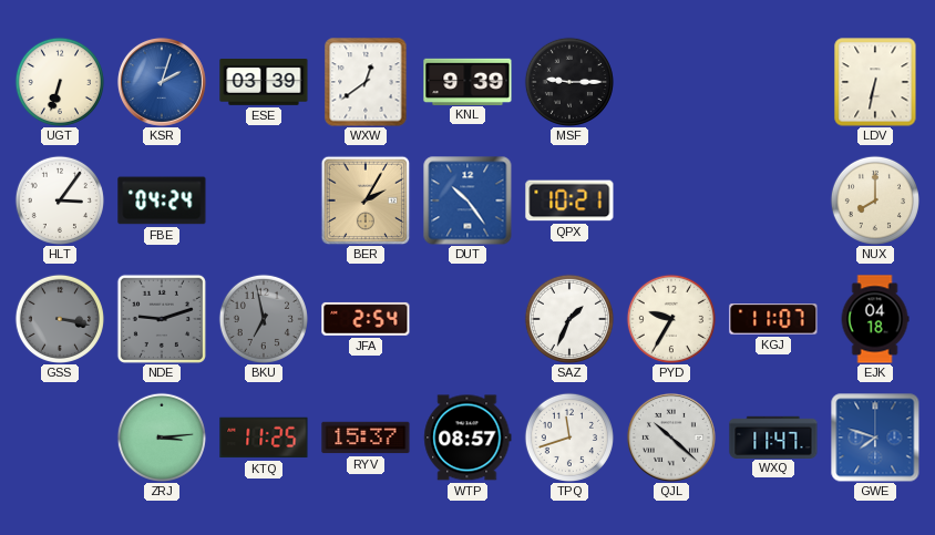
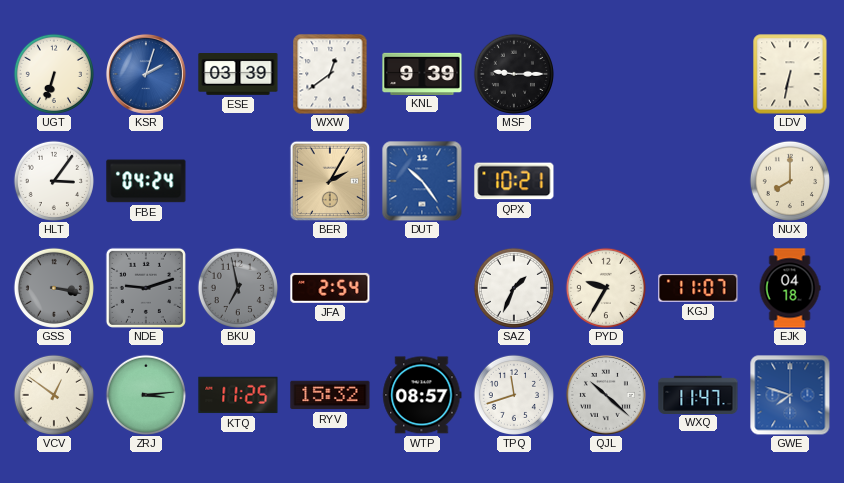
VCV: none -> 12:51
RYV: 15:37 -> 15:32
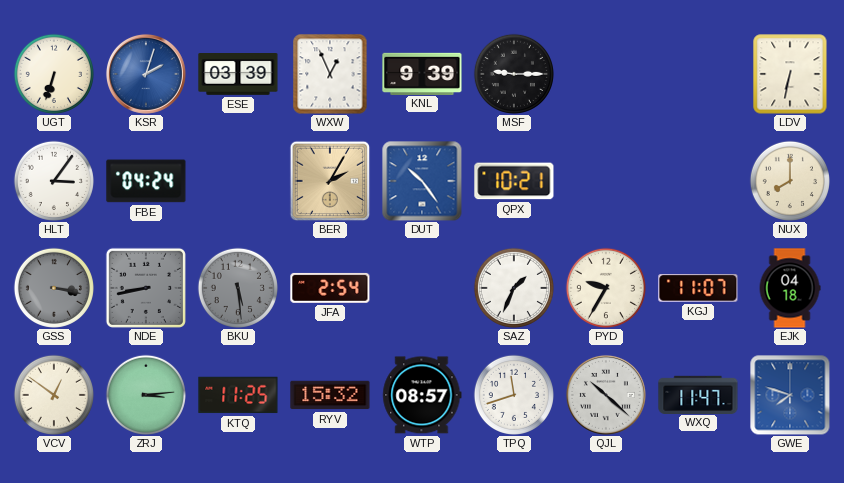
WXW: 12:39 -> 12:56
NDE: 9:12 -> 8:43
BKU: 6:58 -> 5:29
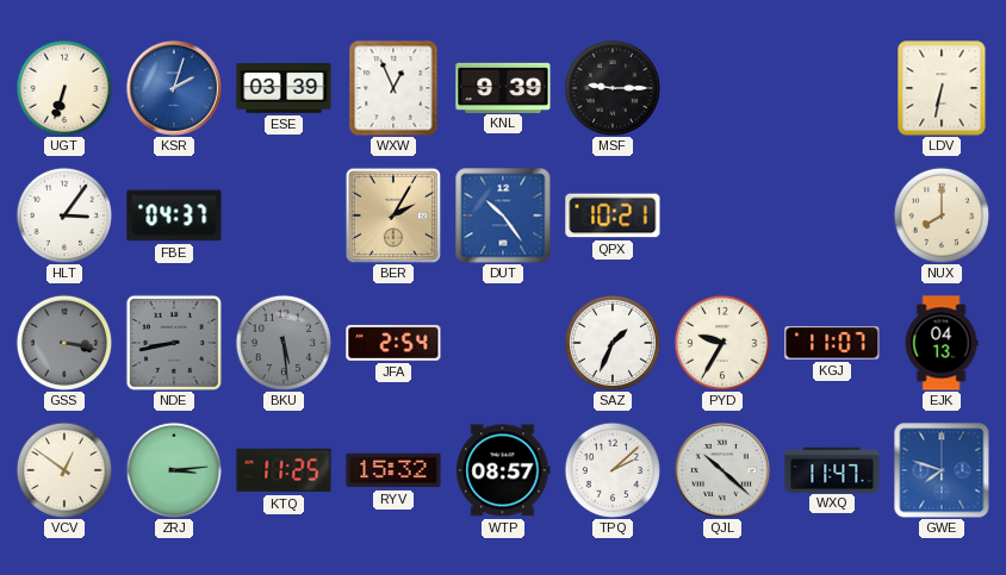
FBE: 04:24 -> 04:37
EJK: 04:18 -> 04:13
TPQ: 11:42 -> 2:08
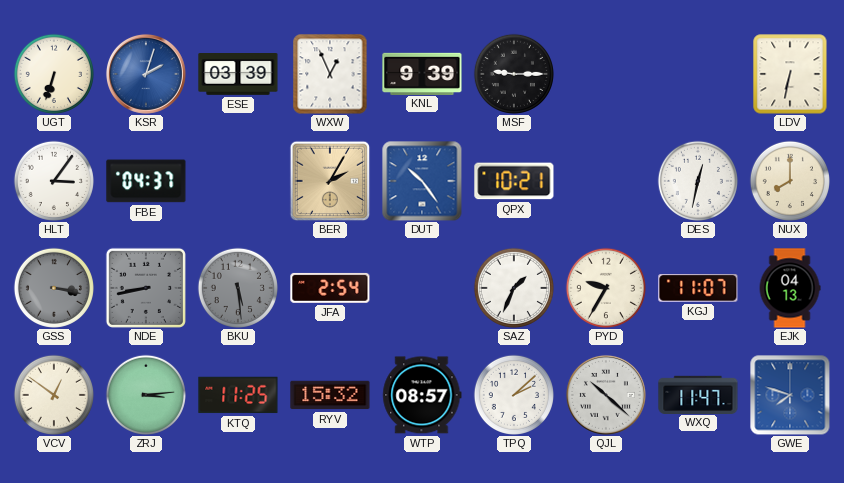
DES: none -> 12:32
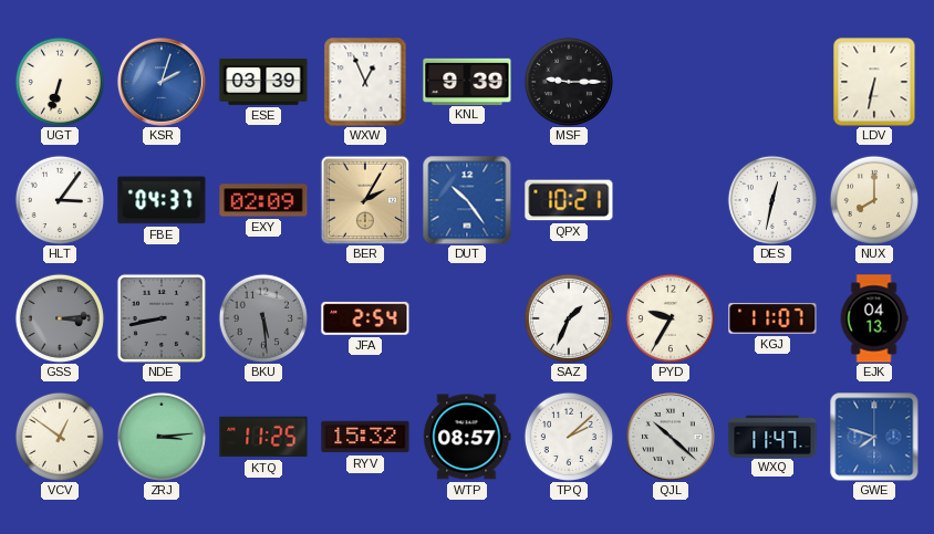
EXY: none -> 02:09
GSS: 3:17 -> 3:14
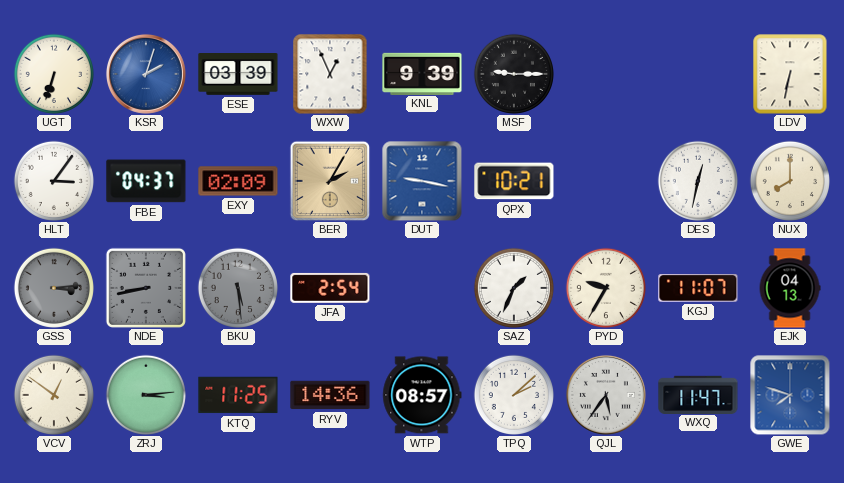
DUT: 10:24 -> 9:17
RYV: 15:32 -> 14:36
QJL: 10:22 -> 5:36
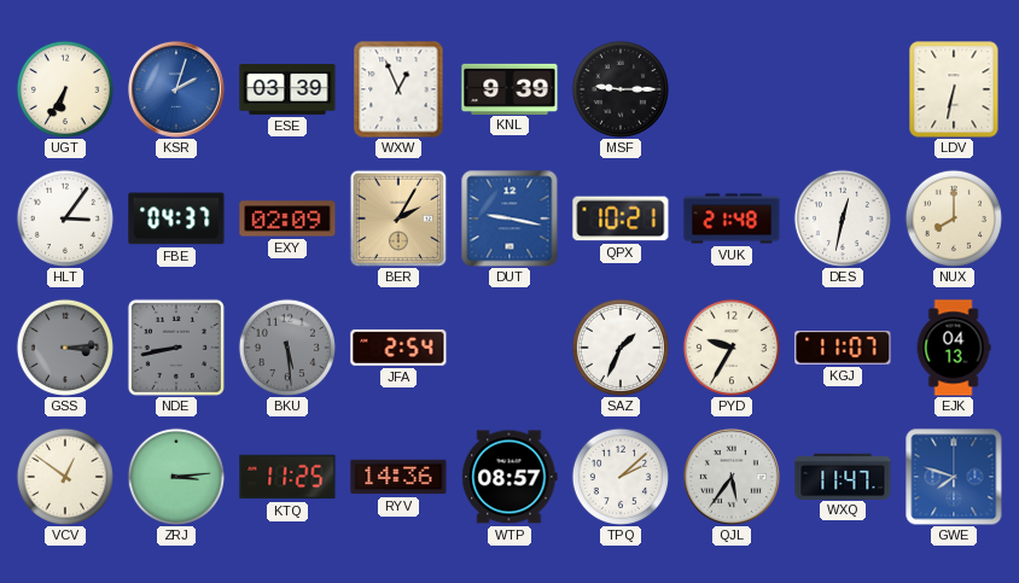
UGT: 6:33 -> 6:35
VUK: none -> 21:48
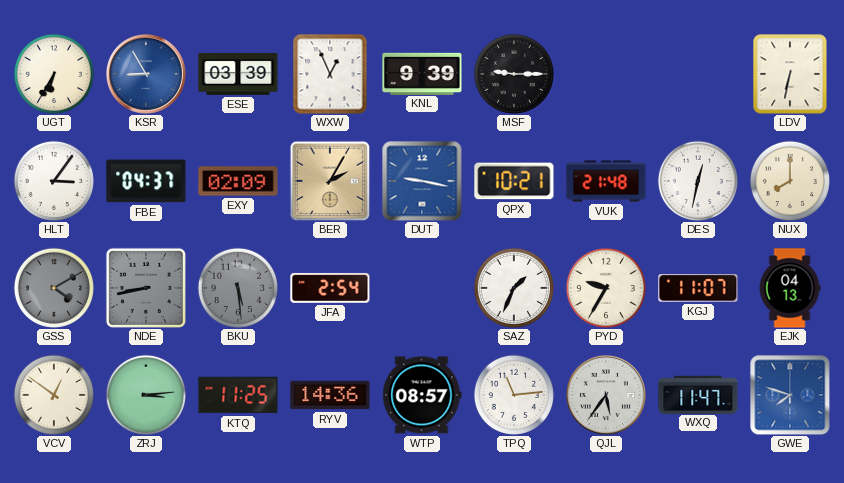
KSR: 2:03 -> 8:55
GSS: 3:14 -> 4:10
TPQ: 2:08 -> 11:14
